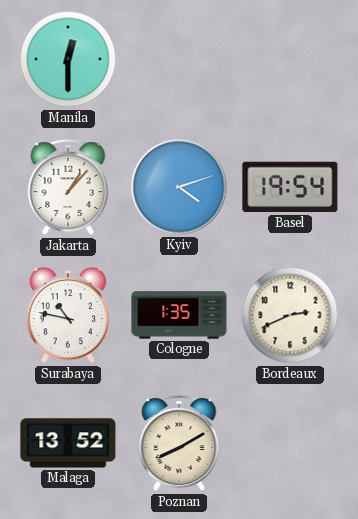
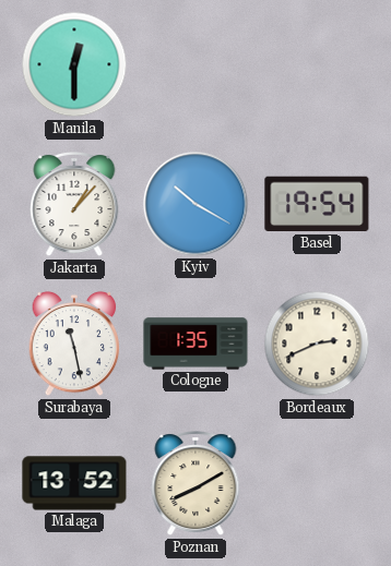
Kyiv: 4:12 -> 10:20
Surabaya: 10:47 -> 11:28
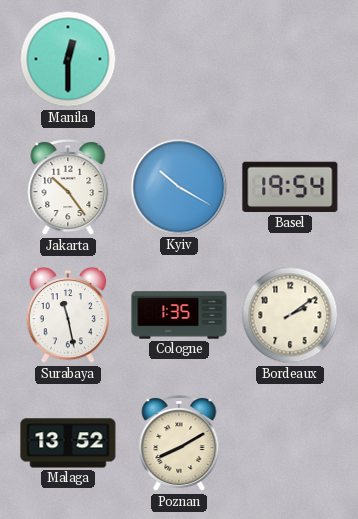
Jakarta: 1:07 -> 10:24
Bordeaux: 2:41 -> 2:09
